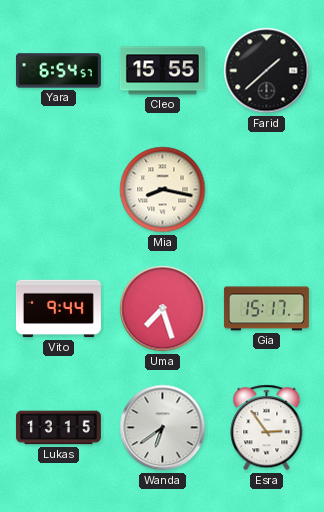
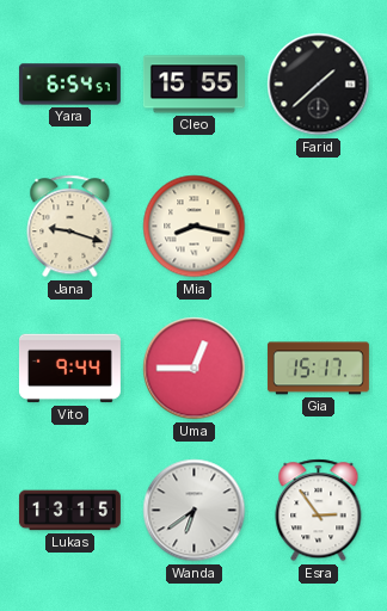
Jana: none -> 9:18
Uma: 7:27 -> 12:45
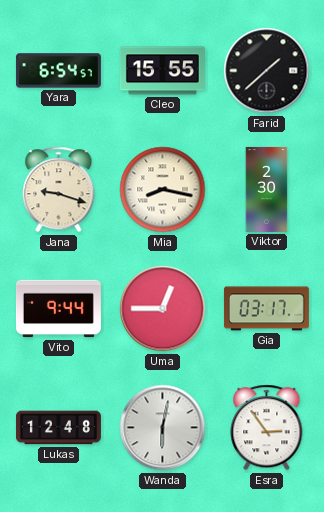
Viktor: none -> 2:30
Gia: 15:17 -> 03:17
Lukas: 13:15 -> 12:48
Wanda: 6:39 -> 6:02
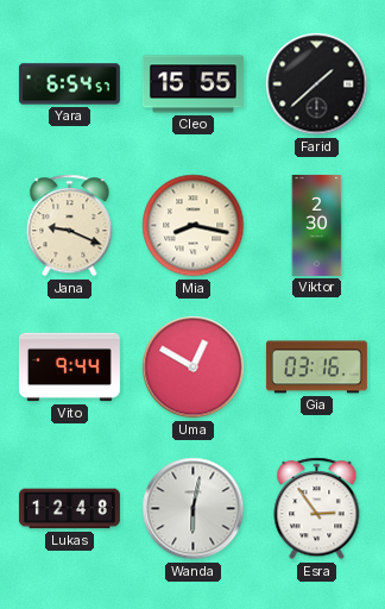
Jana: 9:18 -> 9:19
Uma: 12:45 -> 12:50
Gia: 03:17 -> 03:16
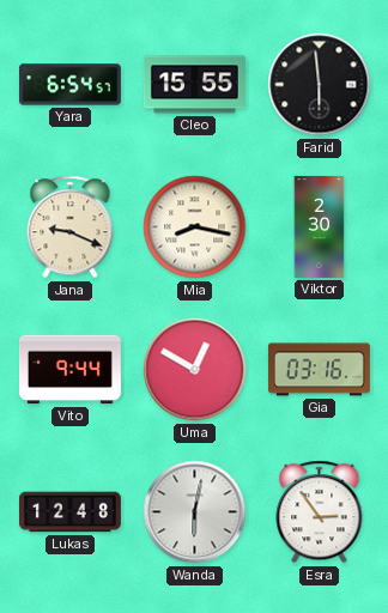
Farid: 1:38 -> 5:59
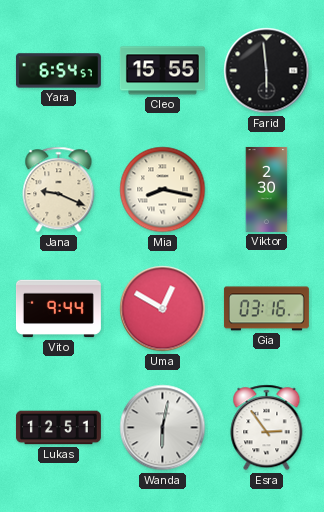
Lukas: 12:48 -> 12:51
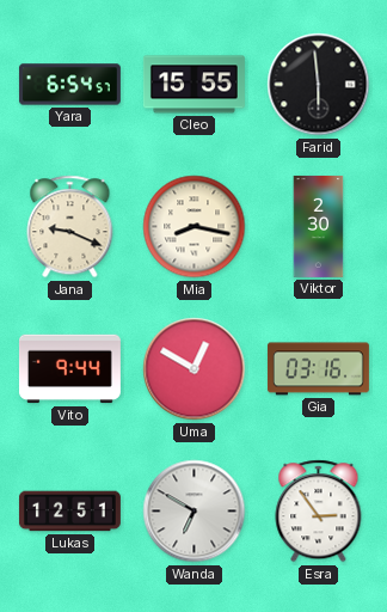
Wanda: 6:02 -> 6:50
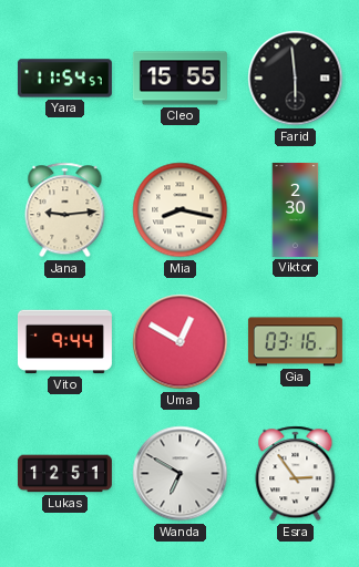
Yara: 6:54 -> 11:54
Jana: 9:19 -> 9:14
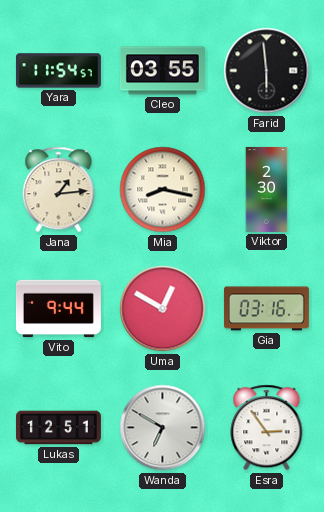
Cleo: 15:55 -> 03:55
Jana: 9:14 -> 1:14
